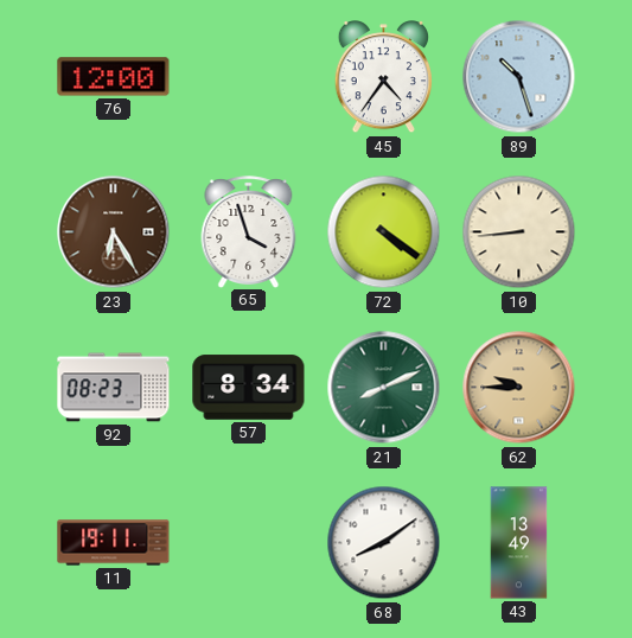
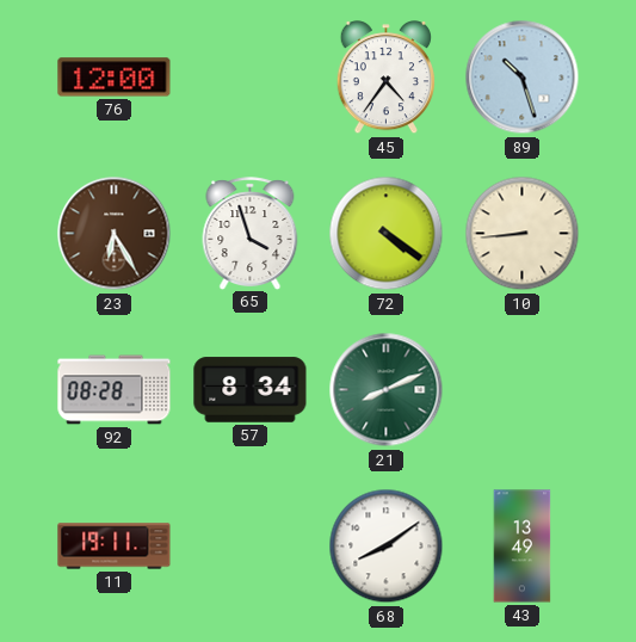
92: 08:23 -> 08:28
62: 9:45 -> none
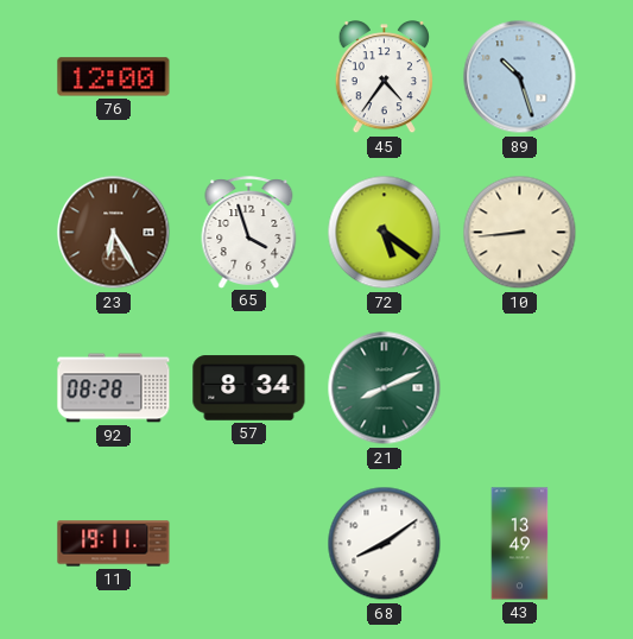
72: 4:21 -> 5:21
